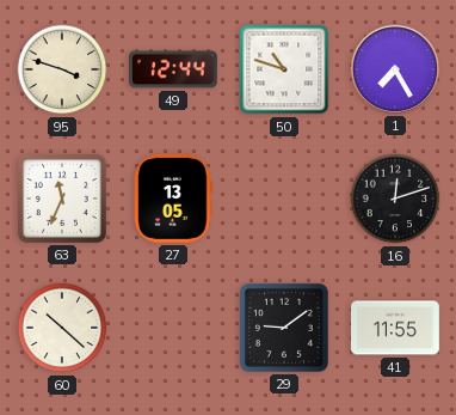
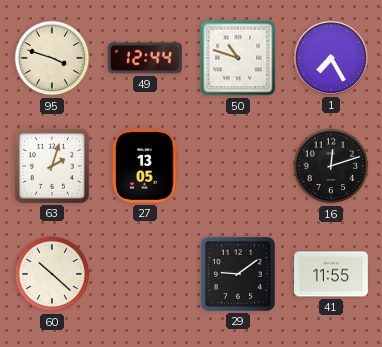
63: 11:34 -> 2:03
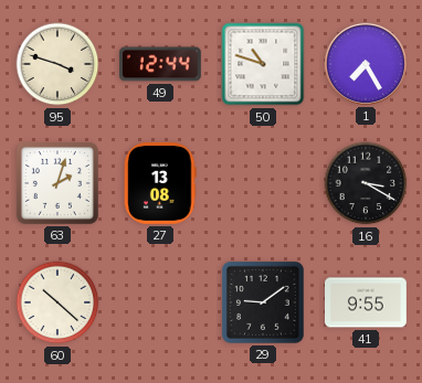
27: 13:05 -> 13:08
16: 12:12 -> 3:20
41: 11:55 -> 9:55
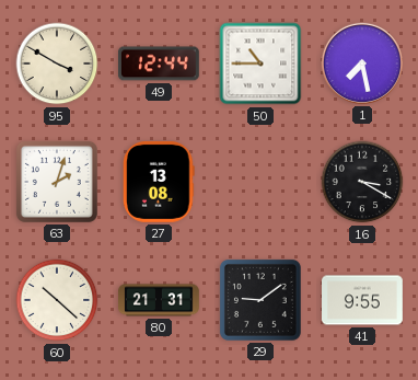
95: 3:48 -> 3:50
50: 10:48 -> 10:45
1: 7:25 -> 7:28
80: none -> 21:31
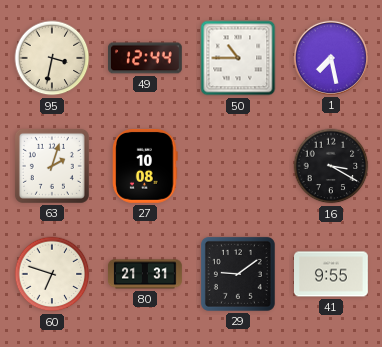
95: 3:50 -> 3:32
27: 13:08 -> 10:08
60: 10:22 -> 6:48
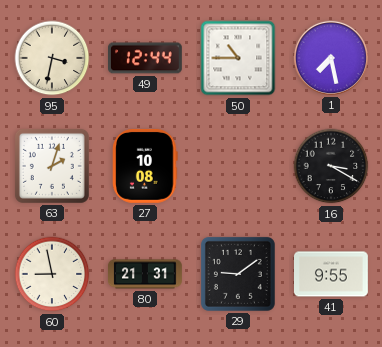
60: 6:48 -> 8:58
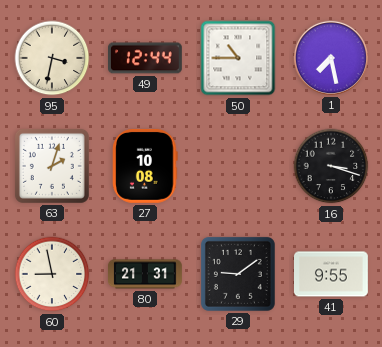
16: 3:20 -> 3:18
